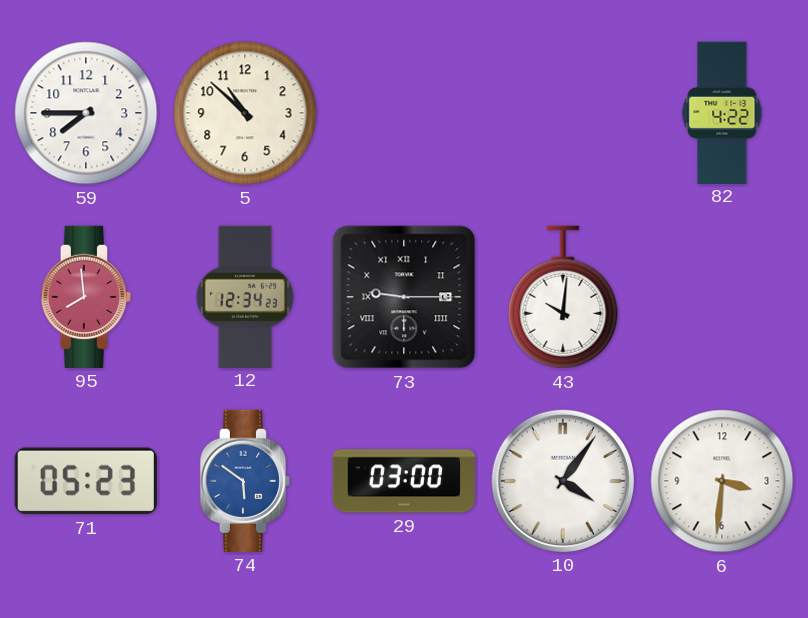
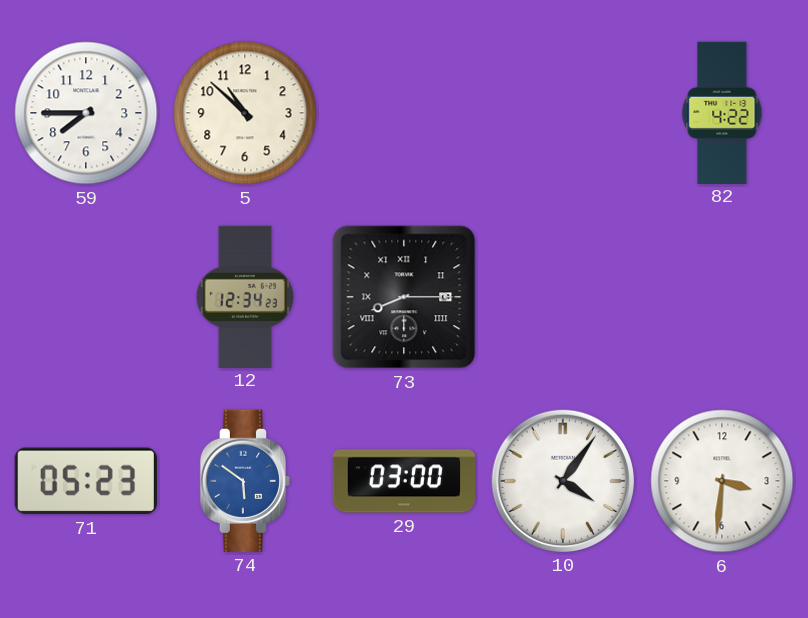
95: 7:59 -> none
73: 9:15 -> 8:15
43: 10:01 -> none
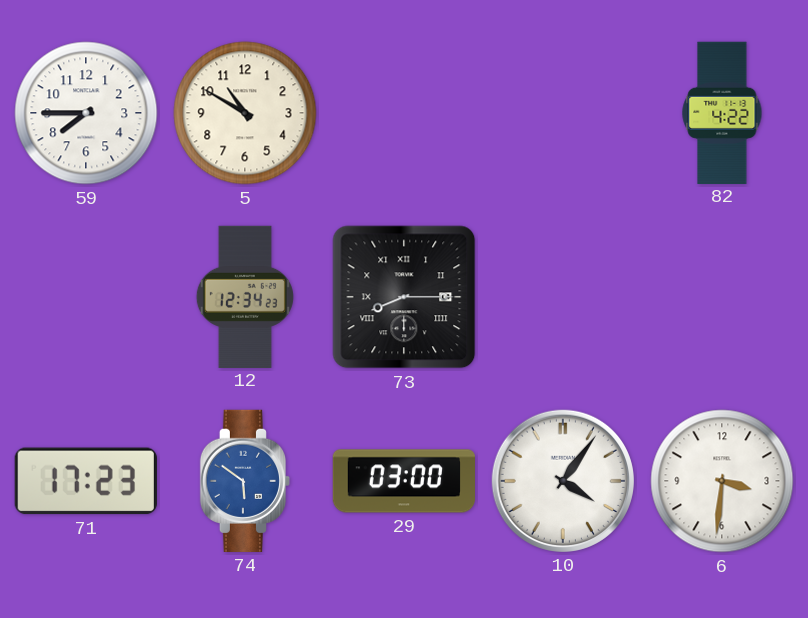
5: 10:52 -> 10:50
71: 05:23 -> 17:23
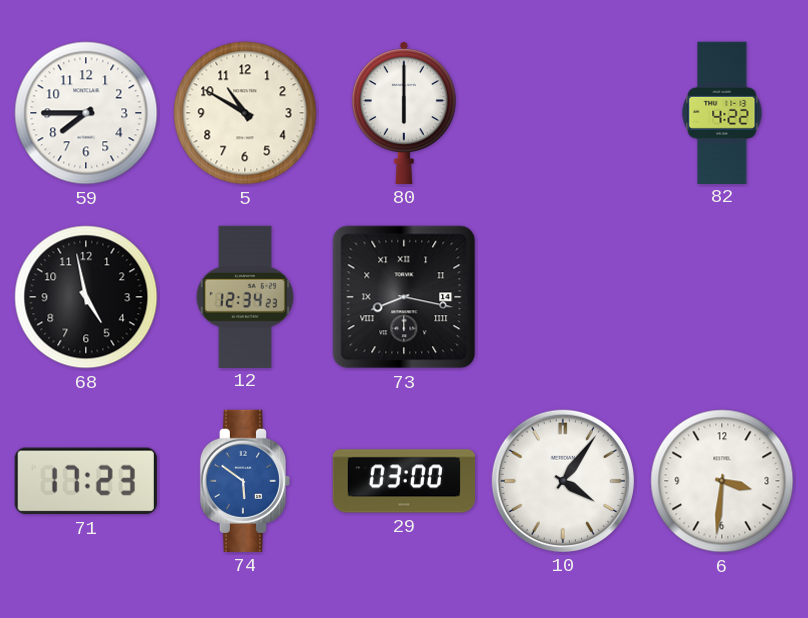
80: none -> 6:00
68: none -> 4:58
73: 8:15 -> 8:17
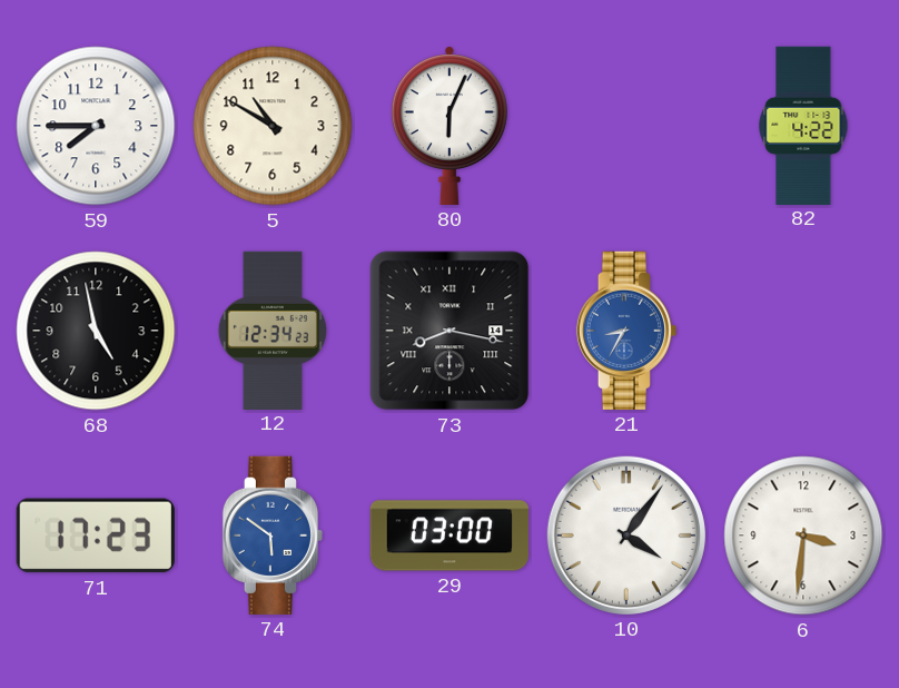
80: 6:00 -> 6:04
21: none -> 8:35
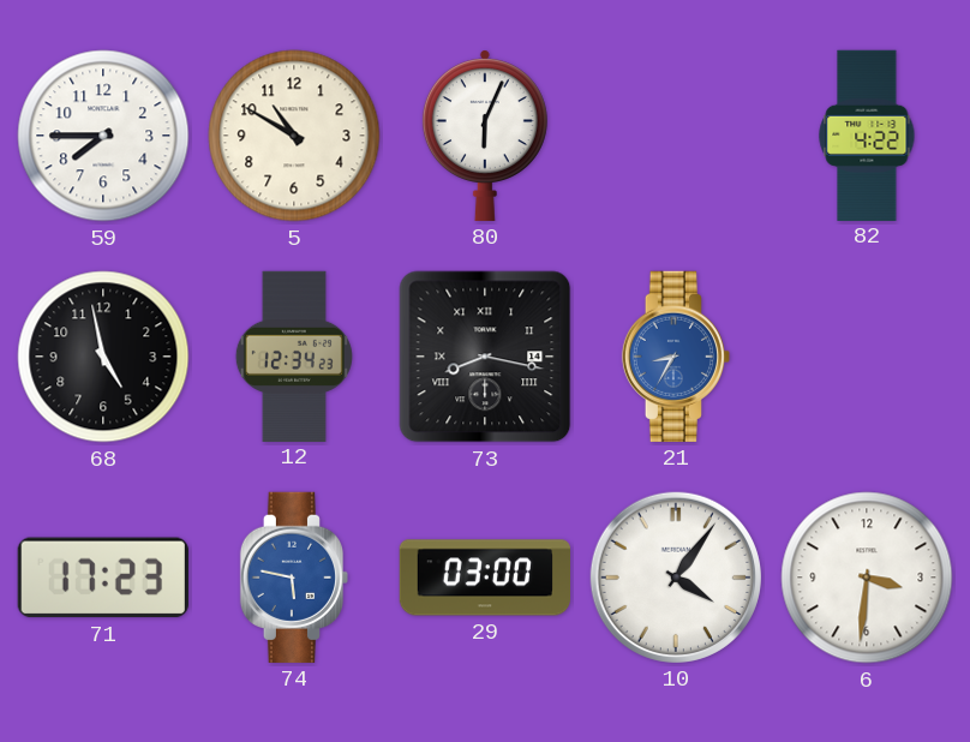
74: 5:51 -> 5:47
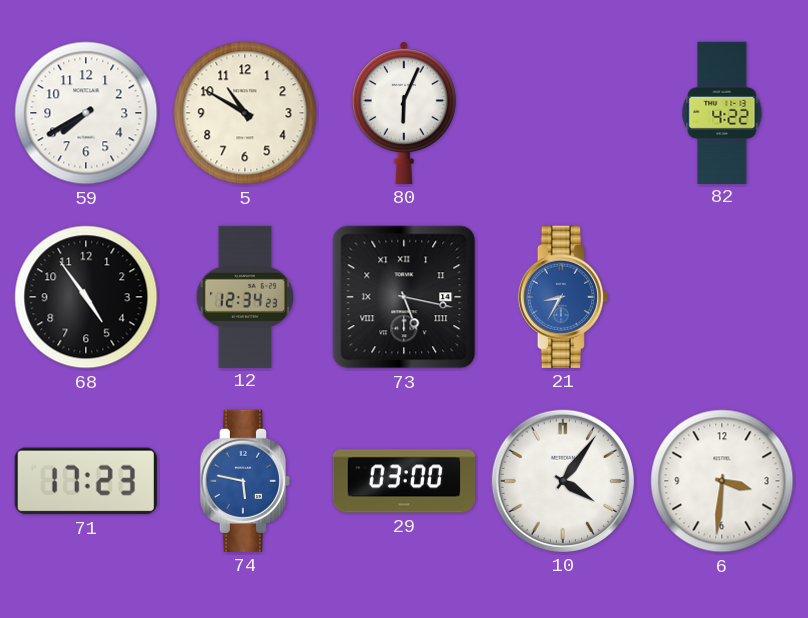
59: 7:45 -> 7:40
68: 4:58 -> 4:54
73: 8:17 -> 5:17
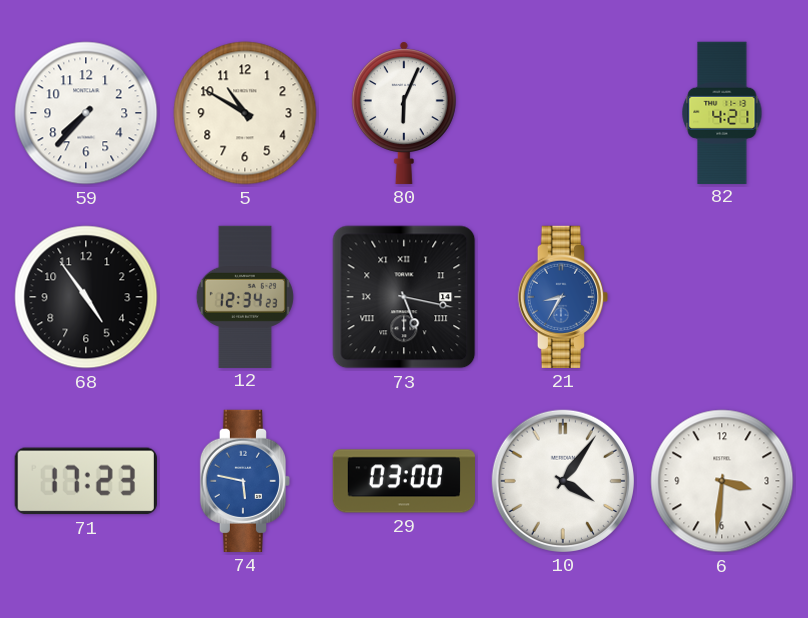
59: 7:40 -> 7:37
82: 4:22 -> 4:21
